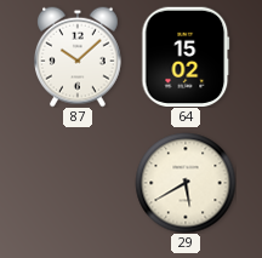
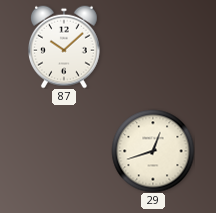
64: 15:02 -> none
29: 5:40 -> 12:42
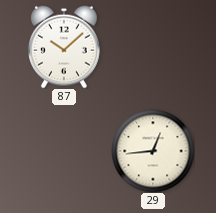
29: 12:42 -> 12:44
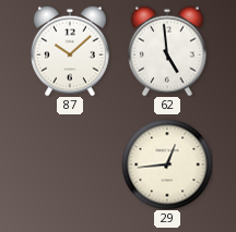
62: none -> 4:59
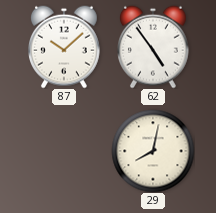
62: 4:59 -> 4:54
29: 12:44 -> 8:02
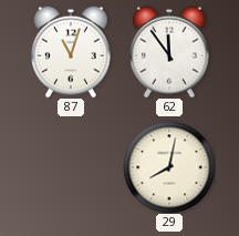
87: 10:08 -> 11:03
62: 4:54 -> 11:54
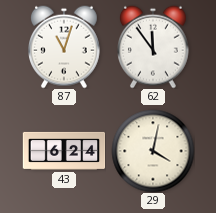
43: none -> 6:24
29: 8:02 -> 4:02
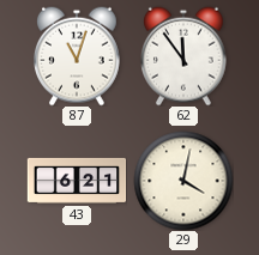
43: 6:24 -> 6:21
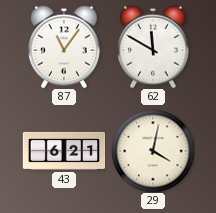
87: 11:03 -> 11:06
62: 11:54 -> 11:50
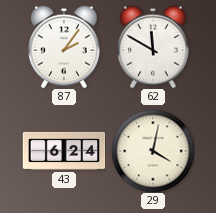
87: 11:06 -> 2:06
43: 6:21 -> 6:24
